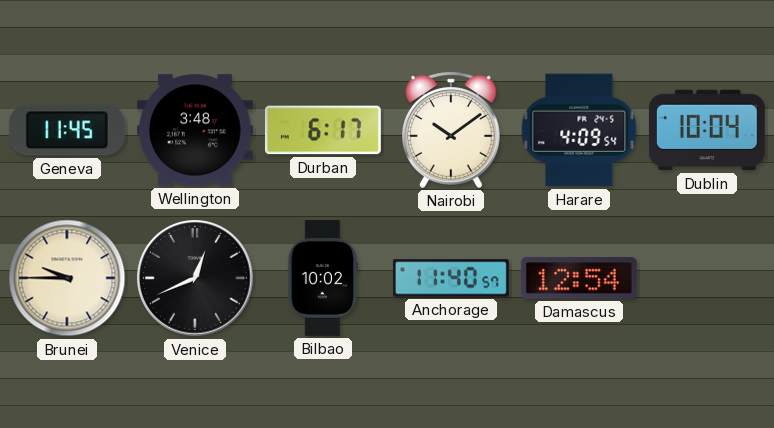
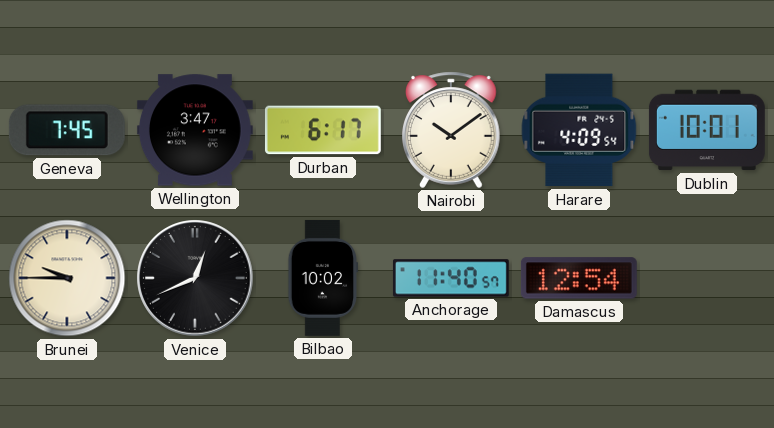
Geneva: 11:45 -> 7:45
Wellington: 3:48 -> 3:47
Dublin: 10:04 -> 10:01
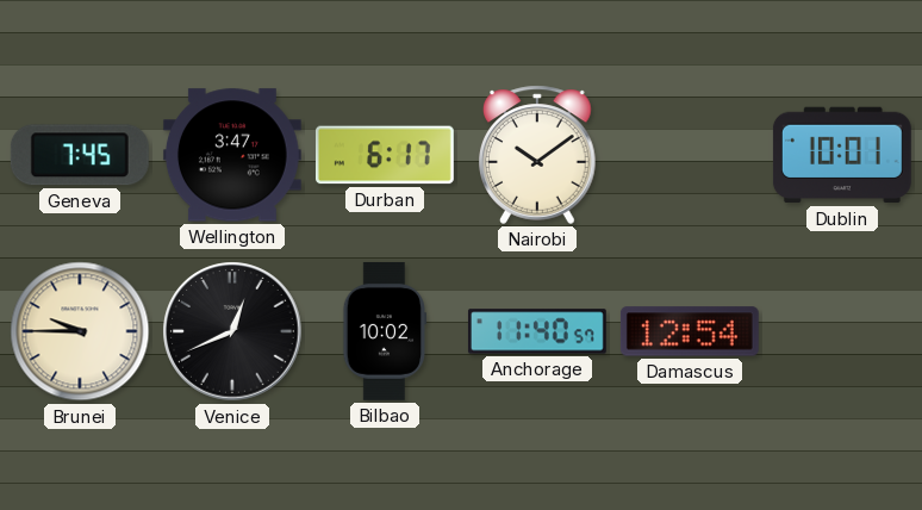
Harare: 4:09 -> none
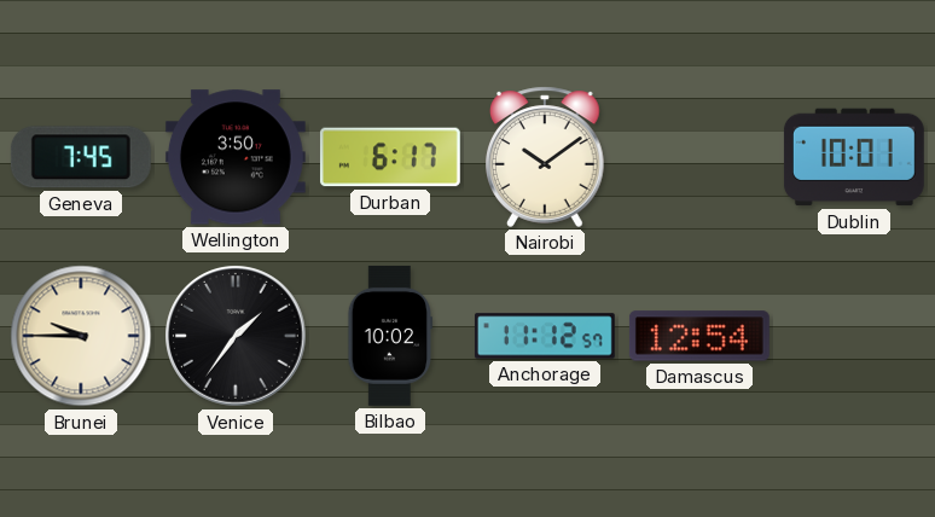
Wellington: 3:47 -> 3:50
Venice: 12:41 -> 1:36
Anchorage: 11:40 -> 11:12
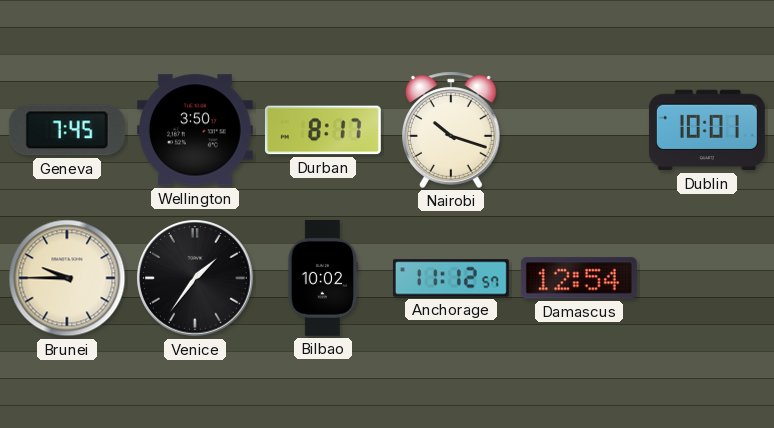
Durban: 6:17 -> 8:17
Nairobi: 10:09 -> 10:18
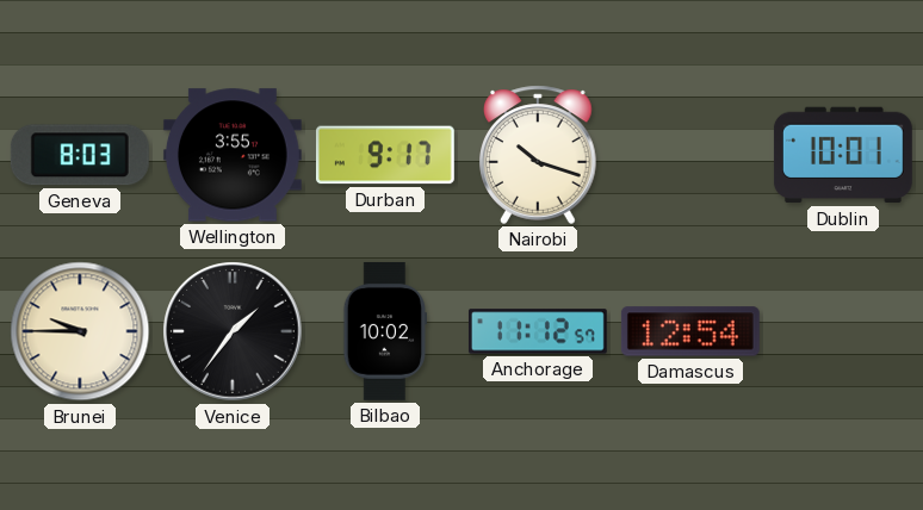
Geneva: 7:45 -> 8:03
Wellington: 3:50 -> 3:55
Durban: 8:17 -> 9:17
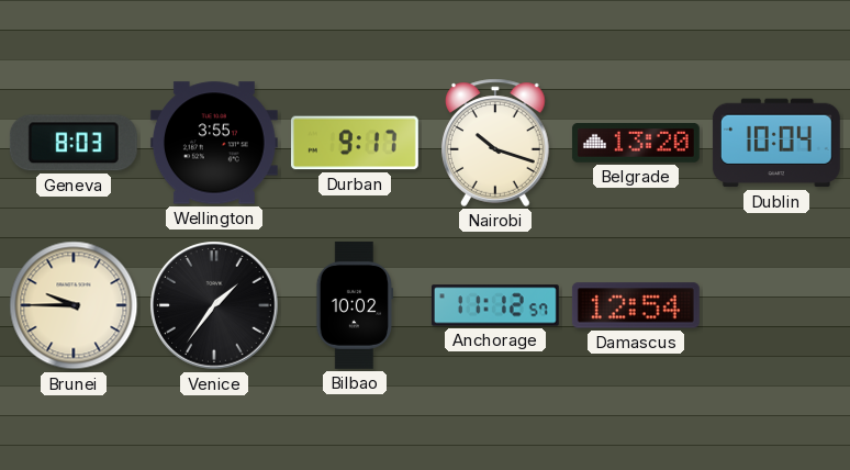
Belgrade: none -> 13:20
Dublin: 10:01 -> 10:04
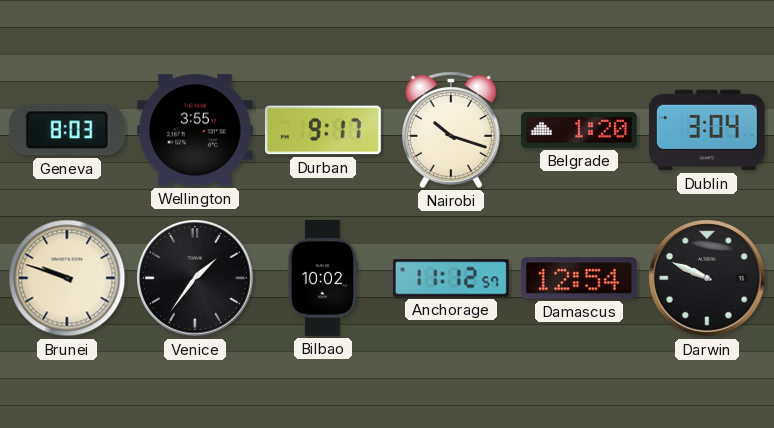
Belgrade: 13:20 -> 1:20
Dublin: 10:04 -> 3:04
Brunei: 9:45 -> 9:48
Darwin: none -> 9:49
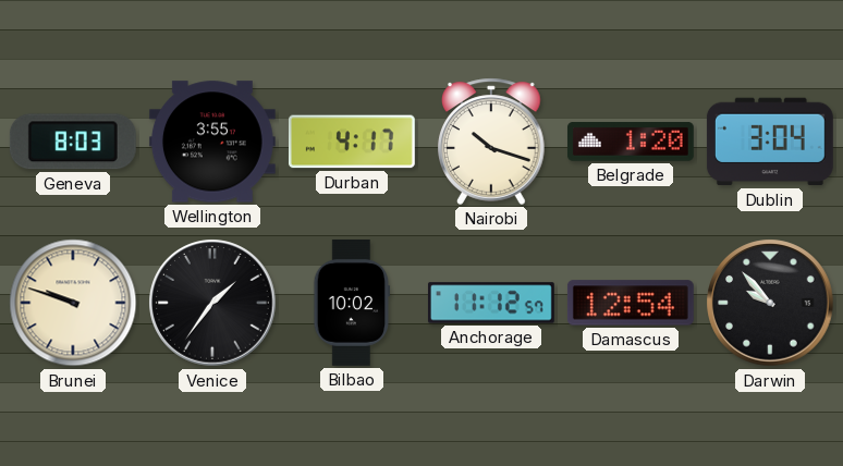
Durban: 9:17 -> 4:17
Darwin: 9:49 -> 9:53
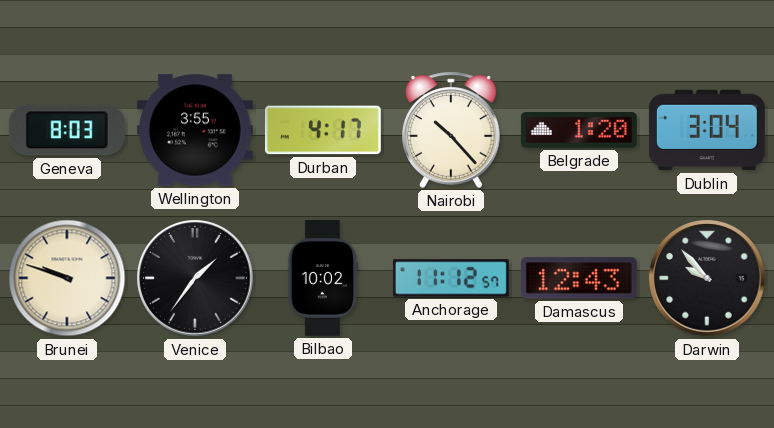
Nairobi: 10:18 -> 10:23
Damascus: 12:54 -> 12:43
